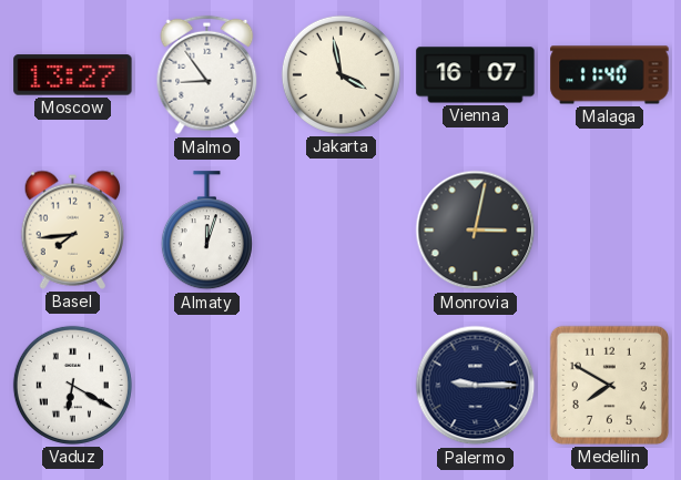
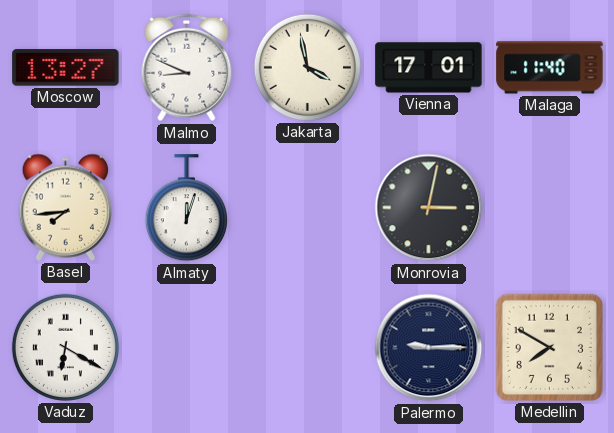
Malmo: 8:54 -> 8:49
Vienna: 16:07 -> 17:01
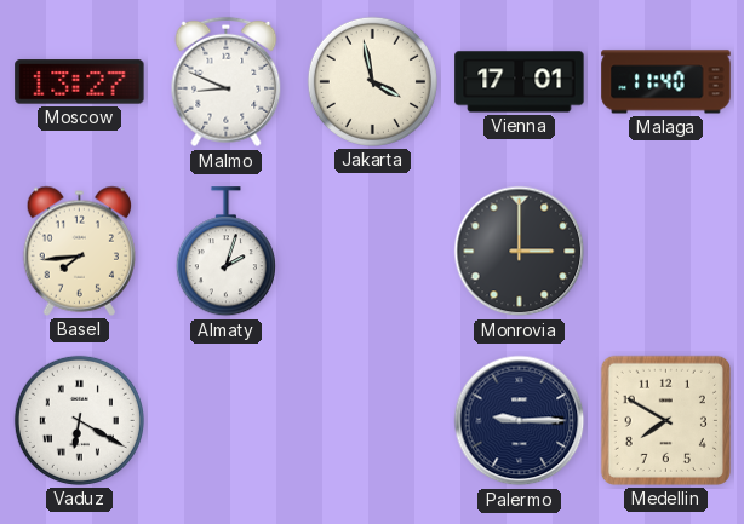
Almaty: 12:03 -> 2:03
Monrovia: 3:02 -> 3:00
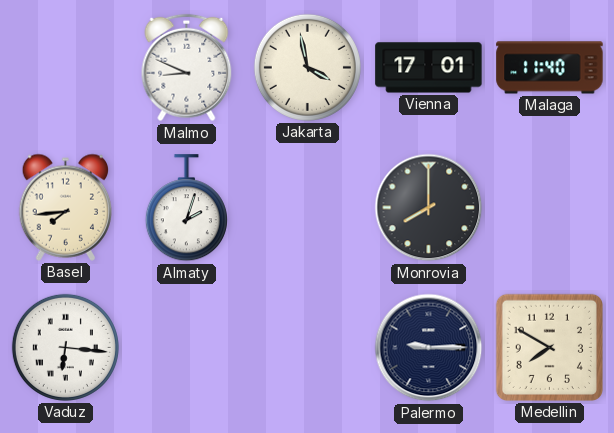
Moscow: 13:27 -> none
Monrovia: 3:00 -> 8:00
Vaduz: 6:20 -> 6:16
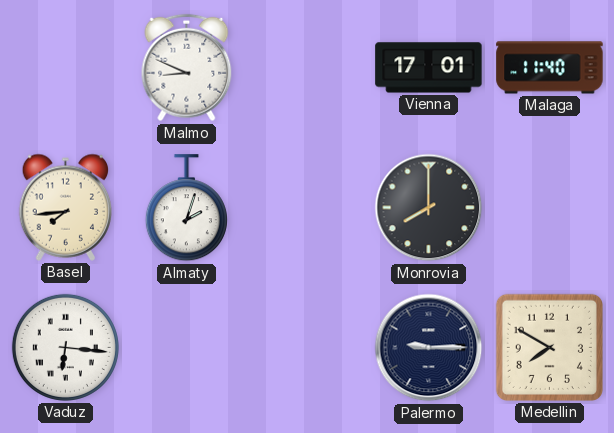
Jakarta: 3:58 -> none
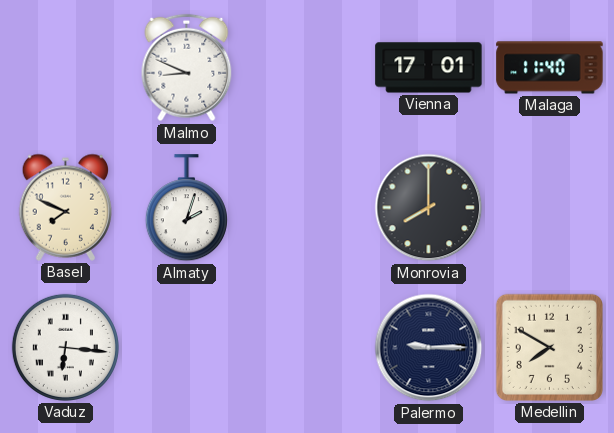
Basel: 7:44 -> 7:49
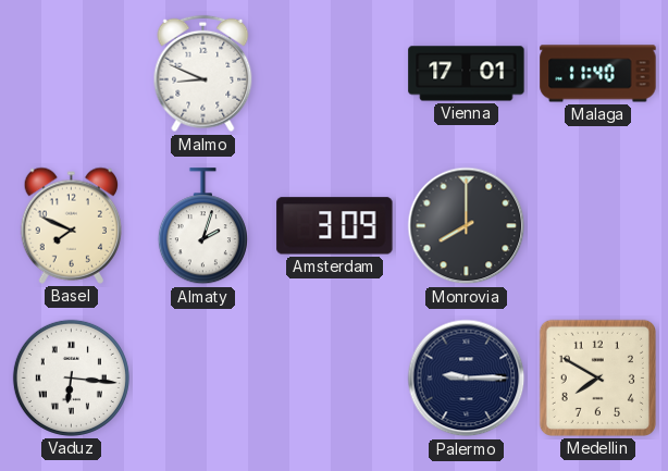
Amsterdam: none -> 3:09
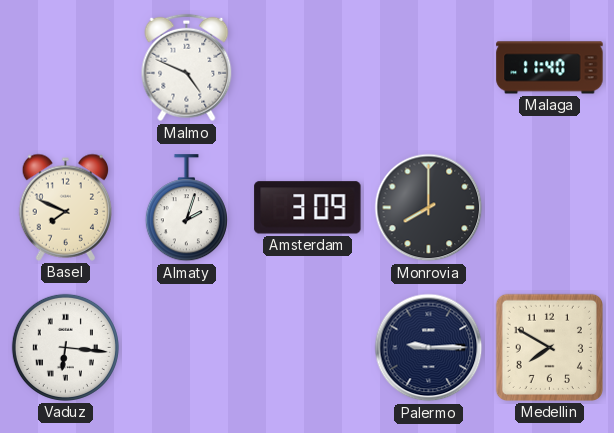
Malmo: 8:49 -> 4:49
Vienna: 17:01 -> none
